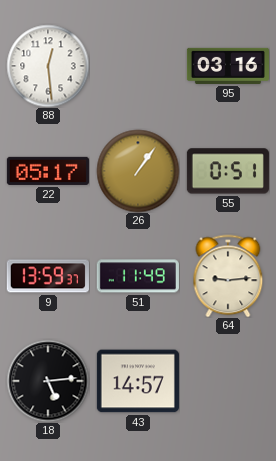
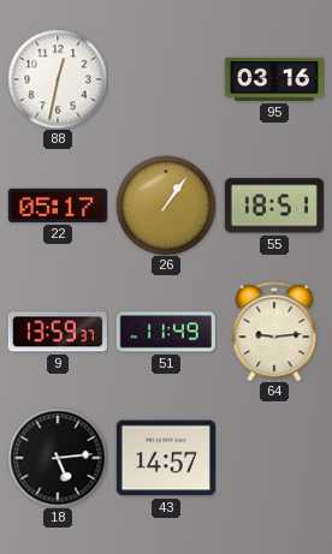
88: 12:29 -> 12:32
55: 0:51 -> 18:51
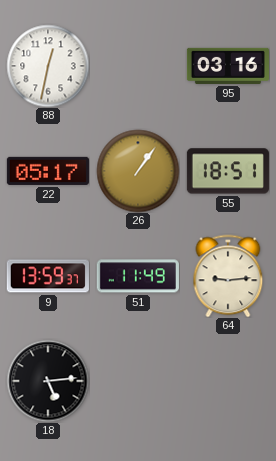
43: 14:57 -> none
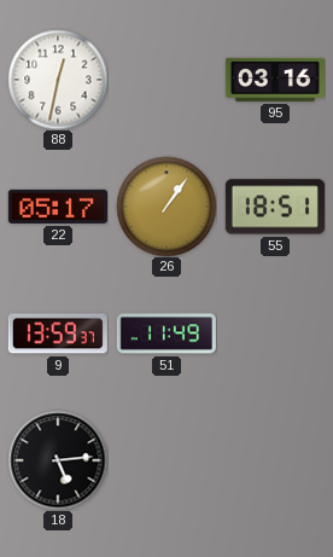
64: 9:14 -> none
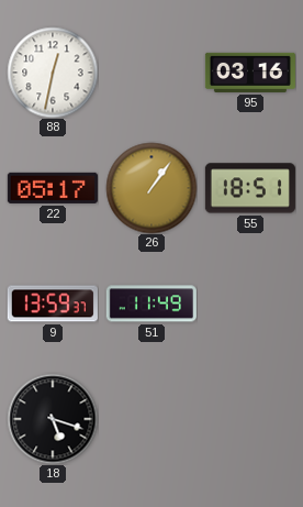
18: 5:14 -> 5:18
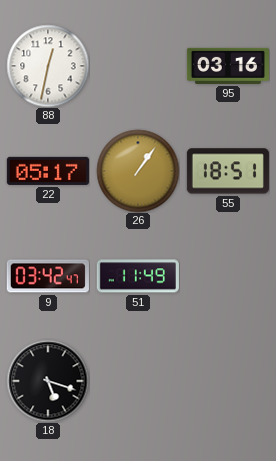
9: 13:59 -> 03:42
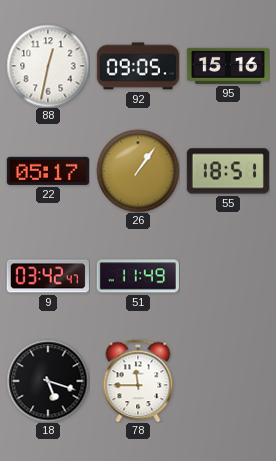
92: none -> 09:05
95: 03:16 -> 15:16
78: none -> 11:45
